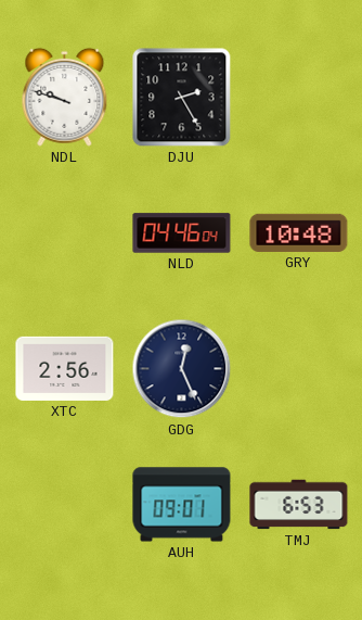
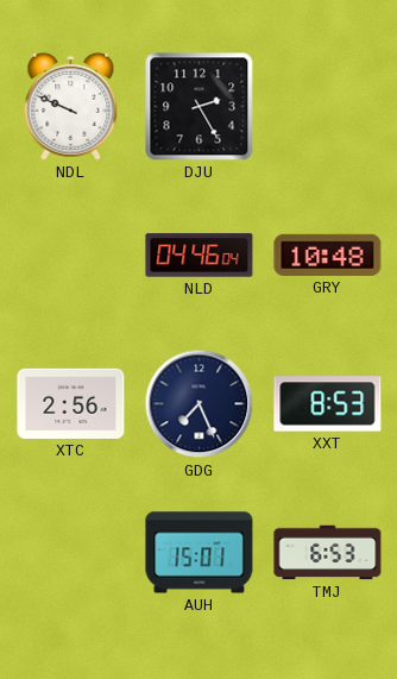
NDL: 9:48 -> 9:49
GDG: 12:26 -> 7:26
XXT: none -> 8:53
AUH: 09:01 -> 15:01
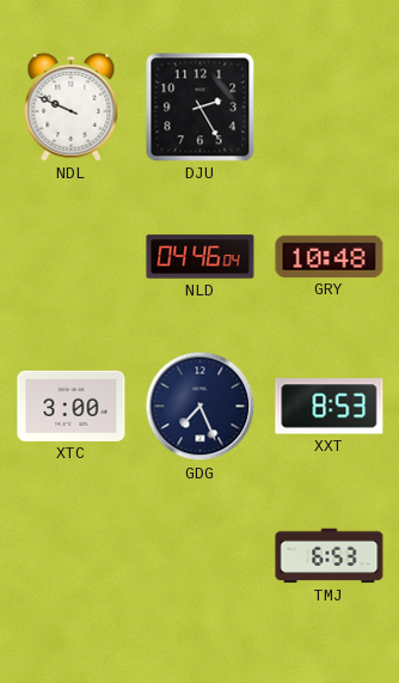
XTC: 2:56 -> 3:00
AUH: 15:01 -> none
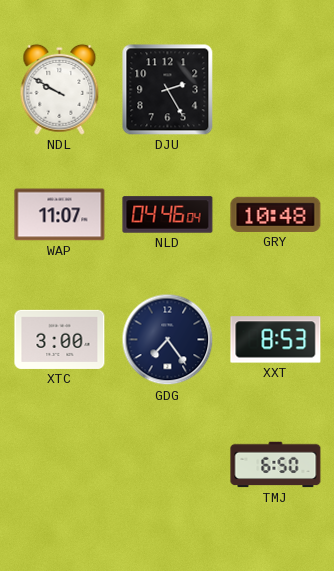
NDL: 9:49 -> 9:50
WAP: none -> 11:07
GDG: 7:26 -> 7:24
TMJ: 6:53 -> 6:50
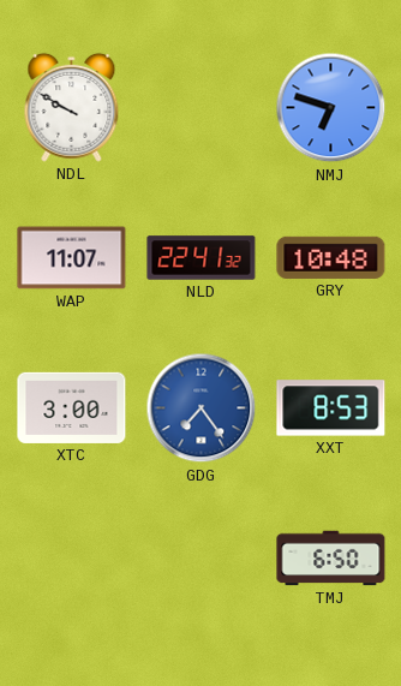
DJU: 2:25 -> none
NMJ: none -> 6:48
NLD: 04:46 -> 22:41
GDG dial: navy -> blue
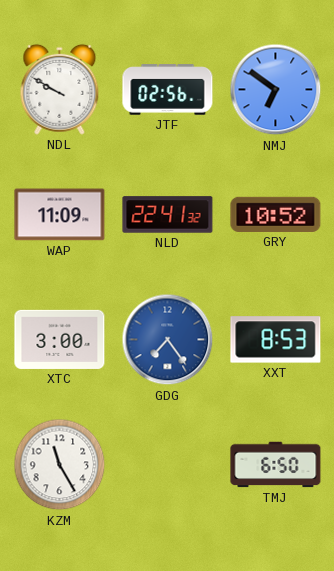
JTF: none -> 02:56
NMJ: 6:48 -> 6:51
WAP: 11:07 -> 11:09
GRY: 10:48 -> 10:52
KZM: none -> 11:25
